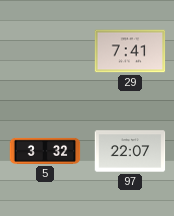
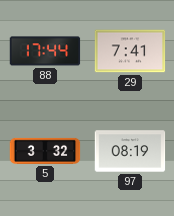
88: none -> 17:44
97: 22:07 -> 08:19
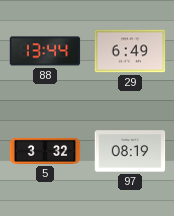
88: 17:44 -> 13:44
29: 7:41 -> 6:49
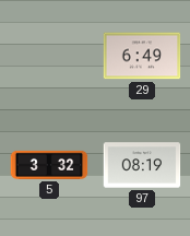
88: 13:44 -> none
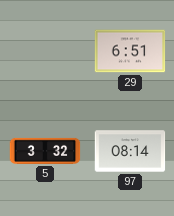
29: 6:49 -> 6:51
97: 08:19 -> 08:14
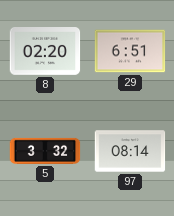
8: none -> 02:20
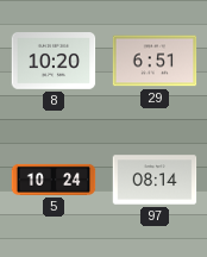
8: 02:20 -> 10:20
5: 3:32 -> 10:24
